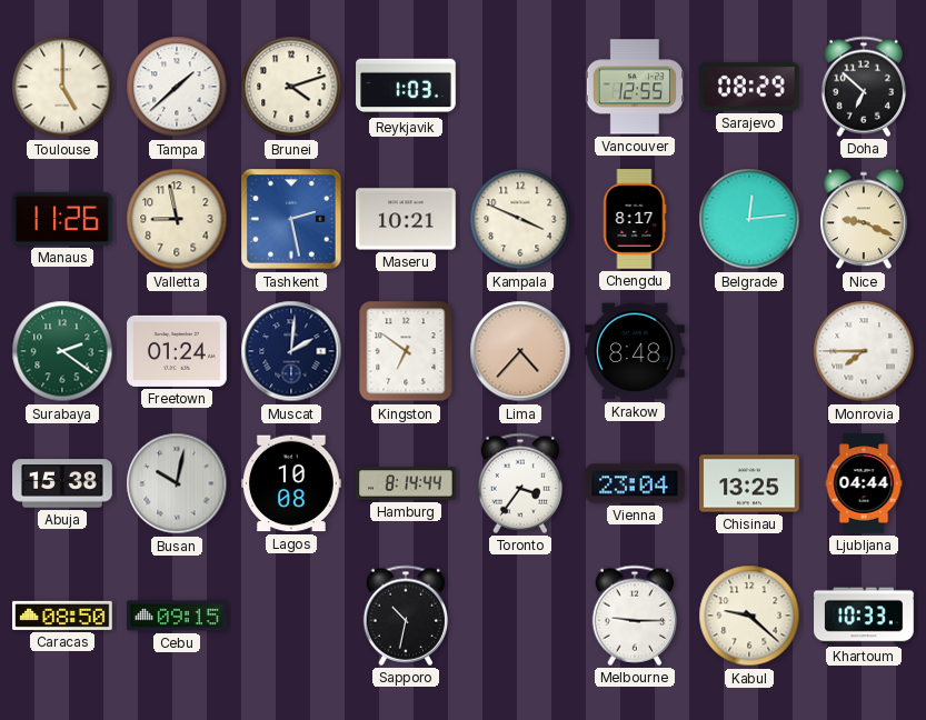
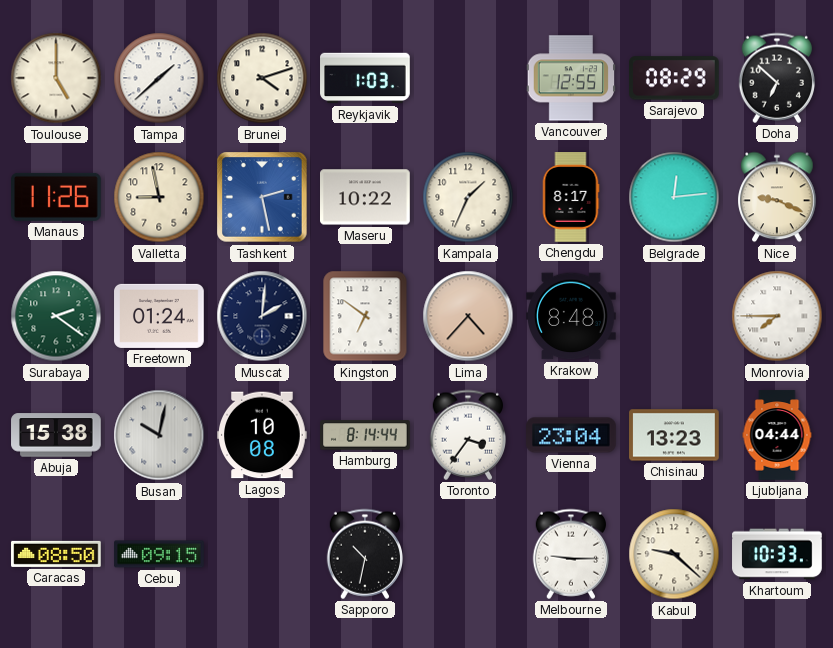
Maseru: 10:21 -> 10:22
Kampala: 3:49 -> 1:34
Chisinau: 13:25 -> 13:23
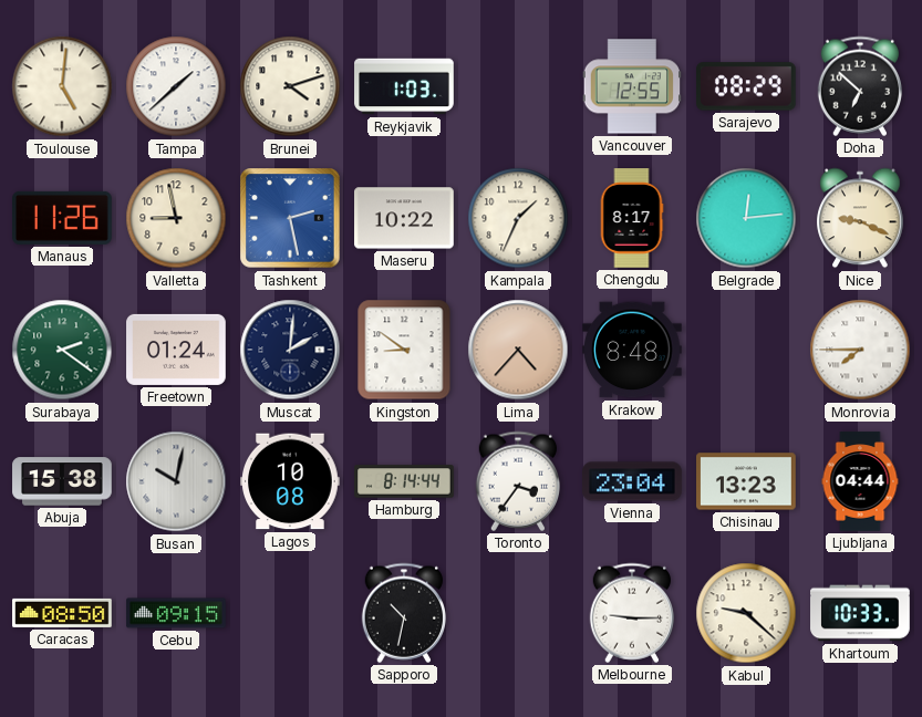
Toulouse: 5:00 -> 5:01
Kingston: 6:51 -> 8:51
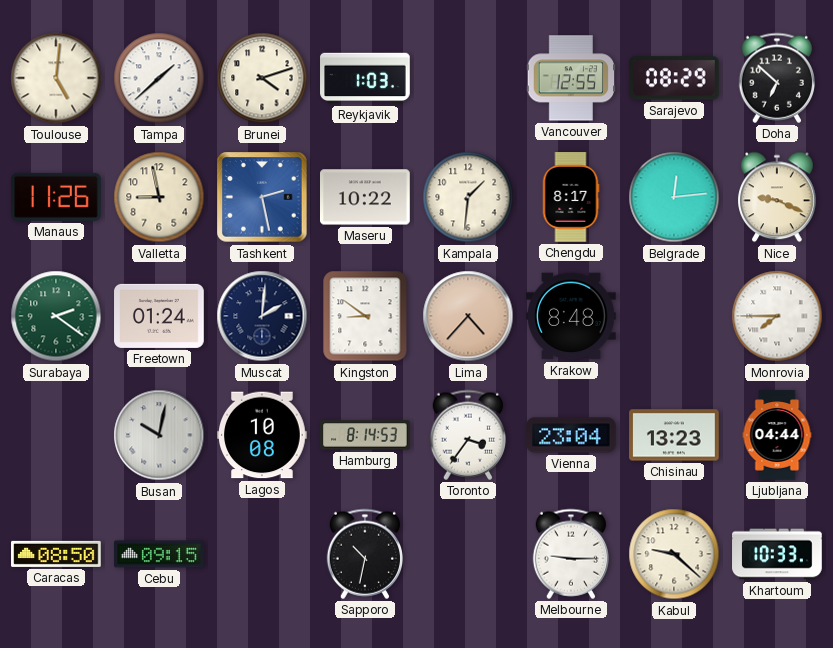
Kampala: 1:34 -> 1:31
Abuja: 15:38 -> none
Hamburg: 8:14:44 -> 8:14:53
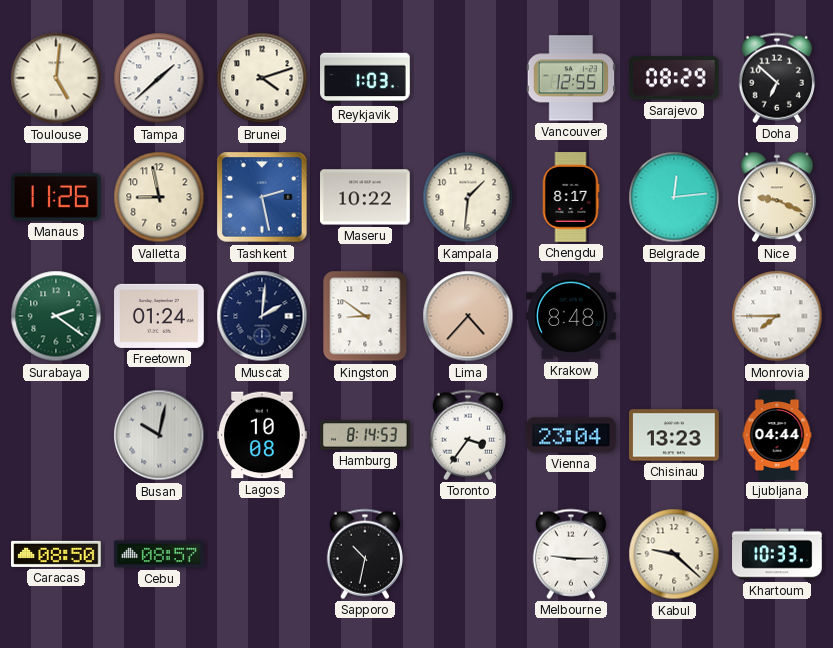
Cebu: 09:15 -> 08:57
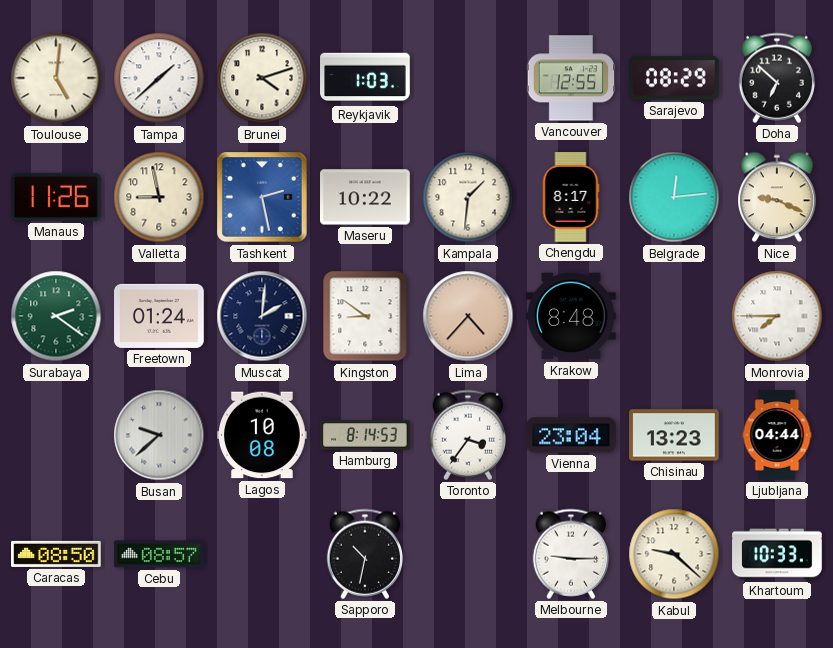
Busan: 10:02 -> 9:38
